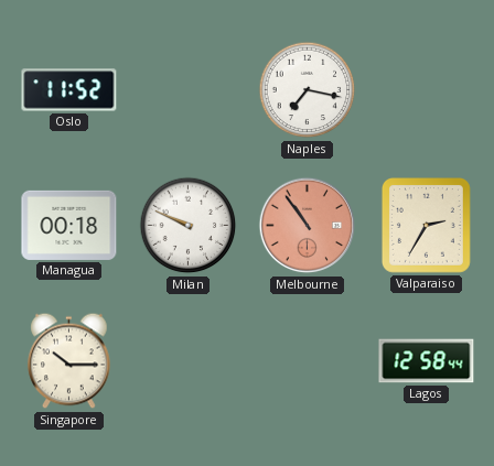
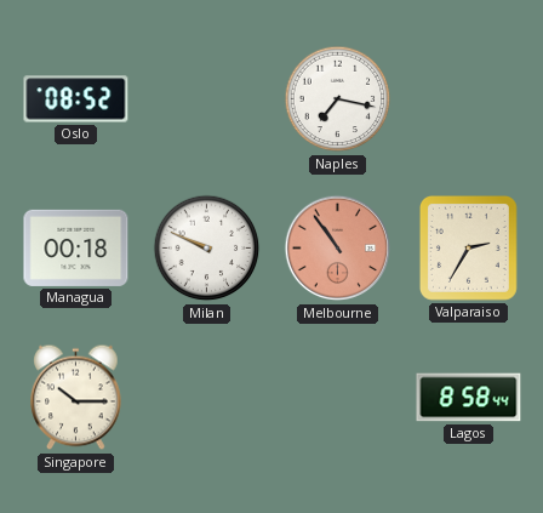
Oslo: 11:52 -> 08:52
Lagos: 12:58 -> 8:58
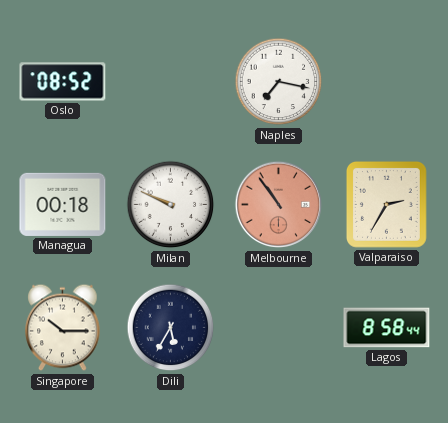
Dili: none -> 5:35
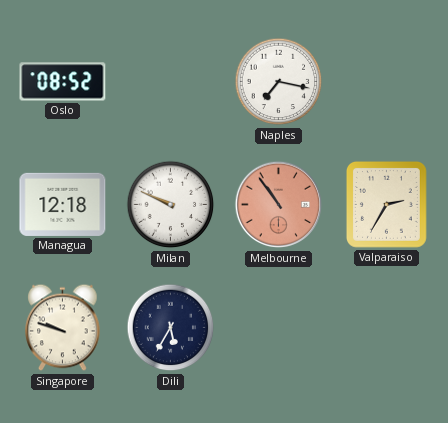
Managua: 00:18 -> 12:18
Singapore: 10:15 -> 9:48
Lagos: 8:58 -> none
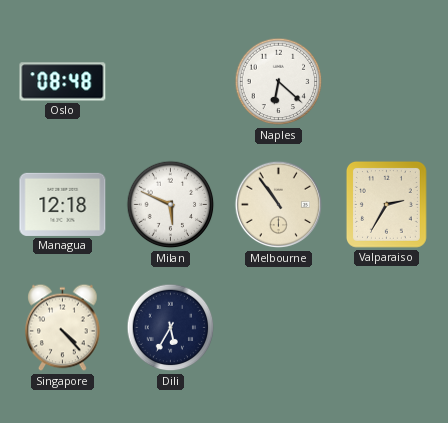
Oslo: 08:52 -> 08:48
Naples: 7:17 -> 6:22
Milan: 9:49 -> 5:49
Melbourne dial: salmon -> cream
Singapore: 9:48 -> 4:23
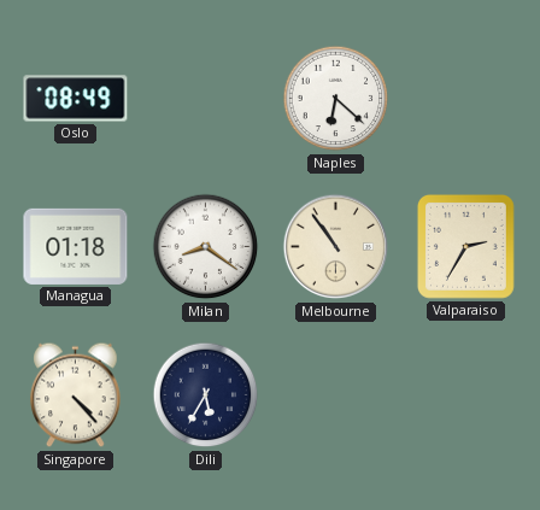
Oslo: 08:48 -> 08:49
Managua: 12:18 -> 01:18
Milan: 5:49 -> 8:21
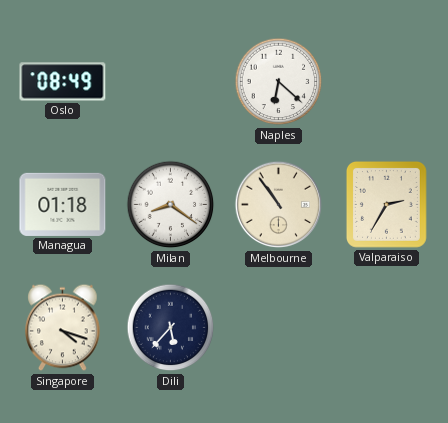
Singapore: 4:23 -> 4:18
Dili: 5:35 -> 5:37
